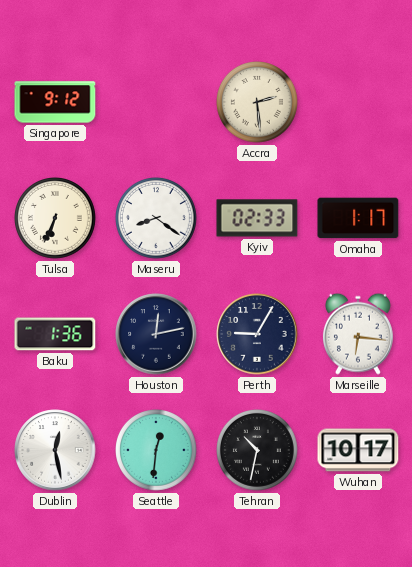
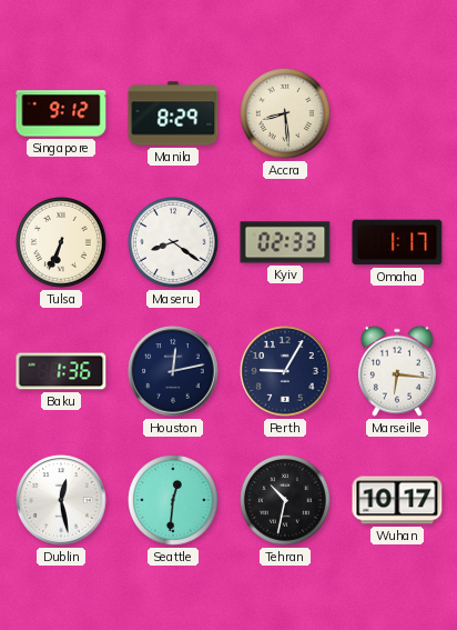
Manila: none -> 8:29
Accra: 2:29 -> 8:29
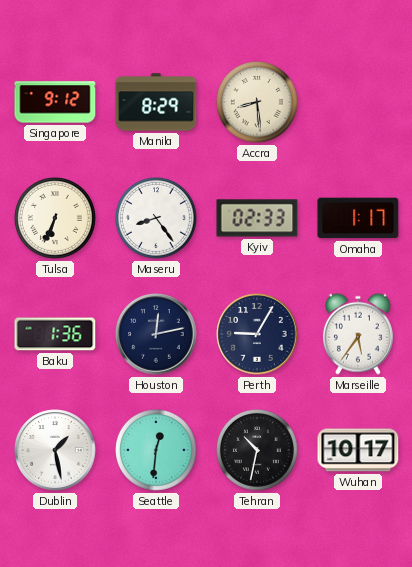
Maseru: 8:21 -> 8:24
Marseille: 6:16 -> 5:36
Dublin: 12:28 -> 1:28
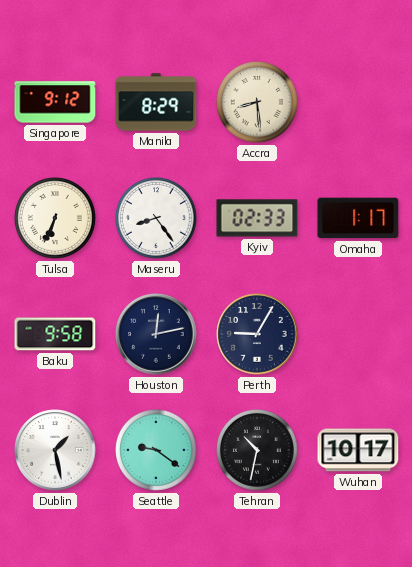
Baku: 1:36 -> 9:58
Marseille: 5:36 -> none
Seattle: 12:31 -> 9:21
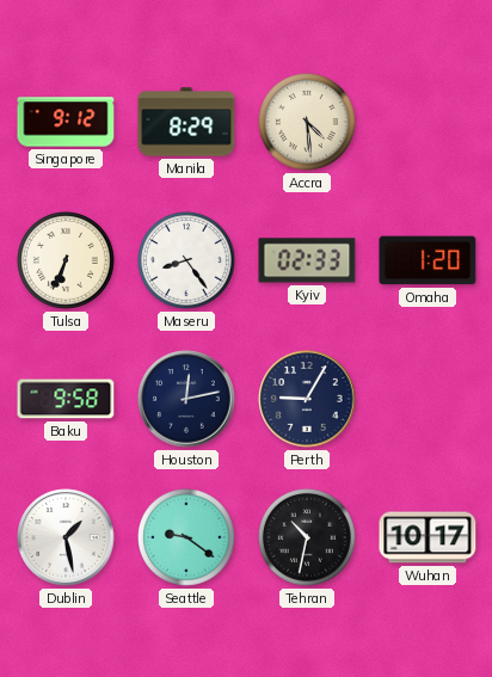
Accra: 8:29 -> 4:29
Omaha: 1:17 -> 1:20
